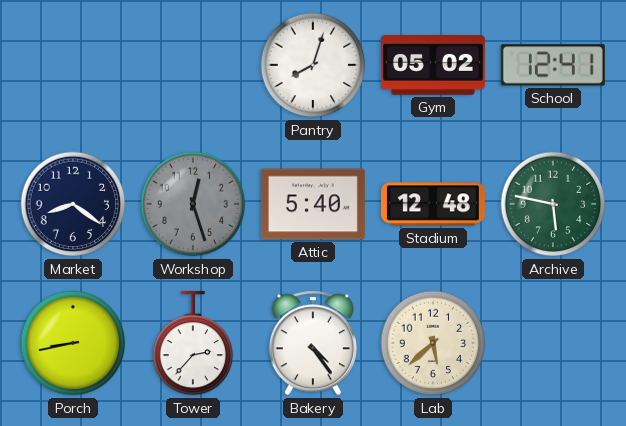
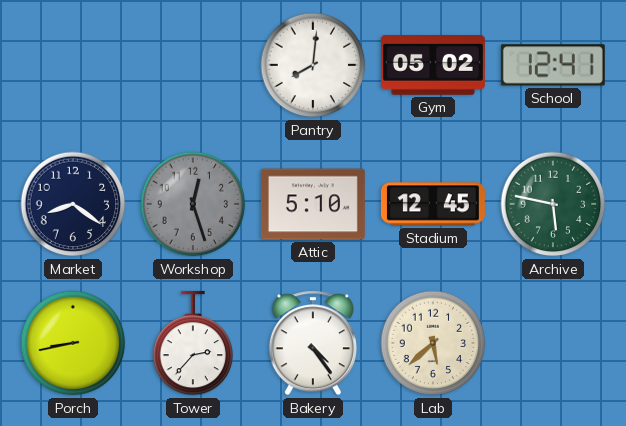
Pantry: 8:03 -> 8:01
Attic: 5:40 -> 5:10
Stadium: 12:48 -> 12:45
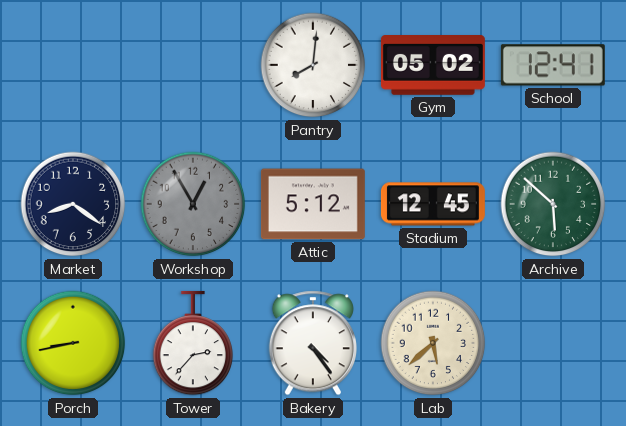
Workshop: 12:27 -> 12:55
Attic: 5:10 -> 5:12
Archive: 5:47 -> 5:52
